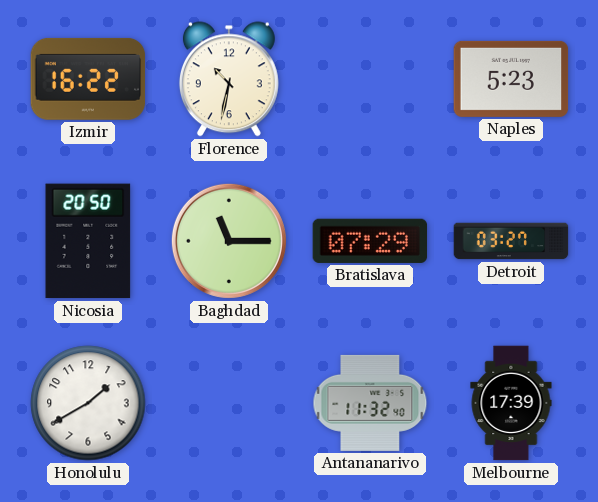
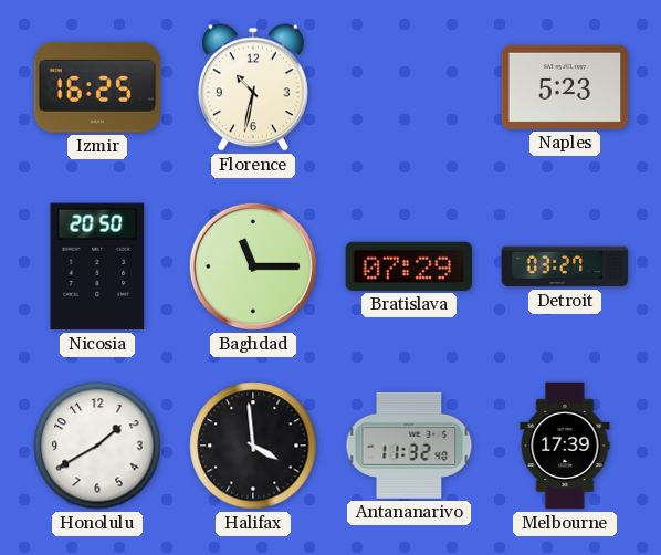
Izmir: 16:22 -> 16:25
Halifax: none -> 3:59
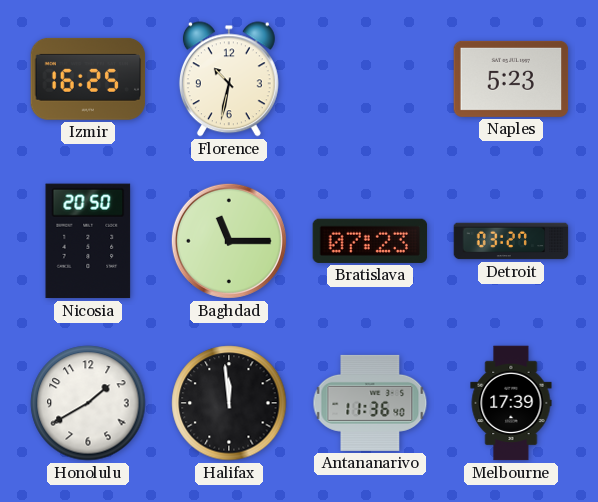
Bratislava: 07:29 -> 07:23
Halifax: 3:59 -> 11:59
Antananarivo: 11:32 -> 11:36
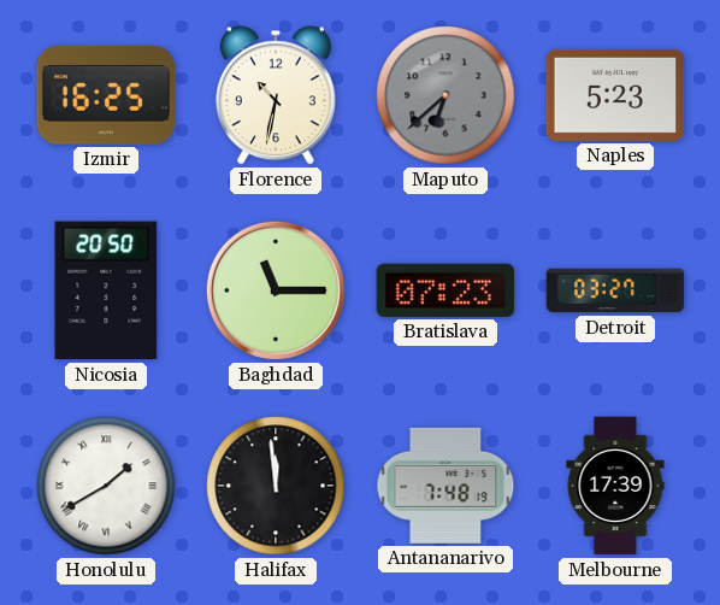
Maputo: none -> 6:38
Honolulu numerals: Arabic -> Roman
Antananarivo: 11:36 -> 7:48
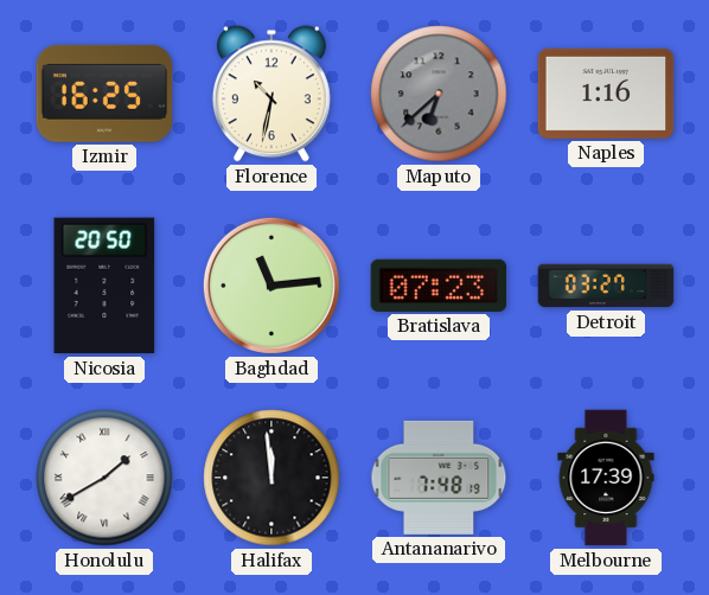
Naples: 5:23 -> 1:16
Baghdad: 11:15 -> 11:14
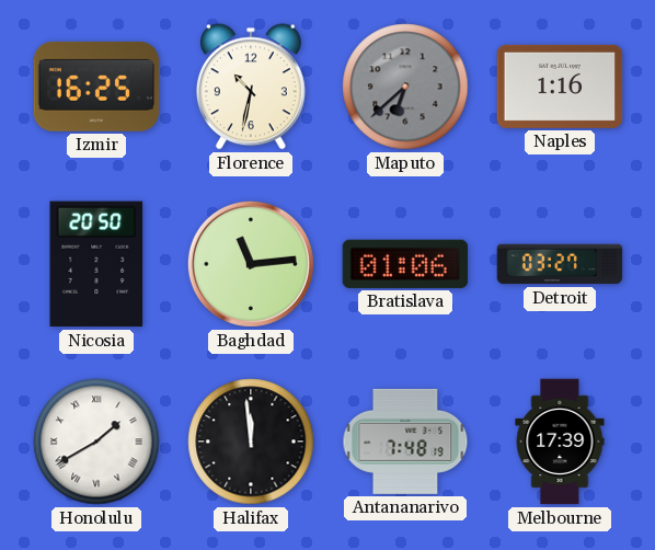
Bratislava: 07:23 -> 01:06
